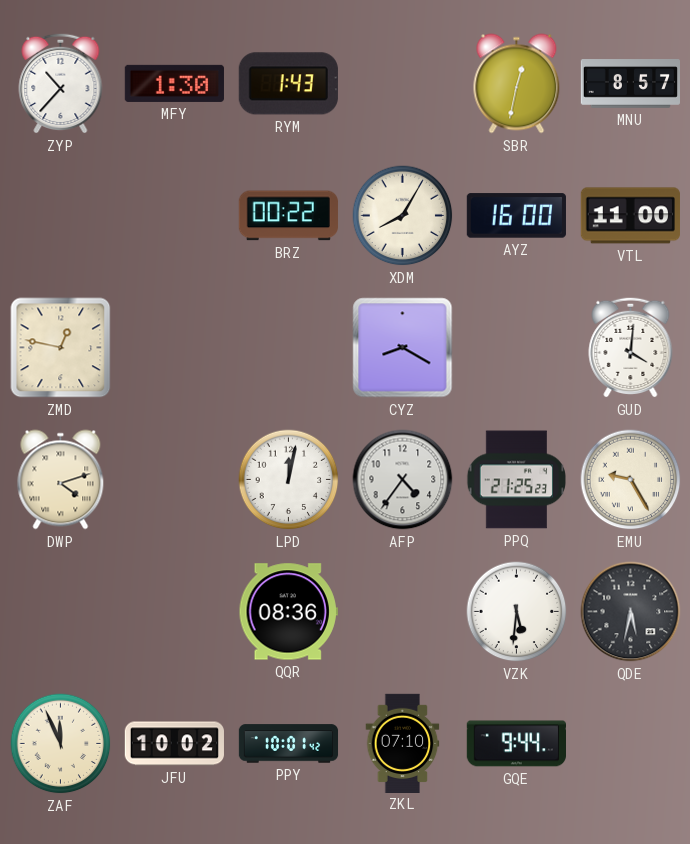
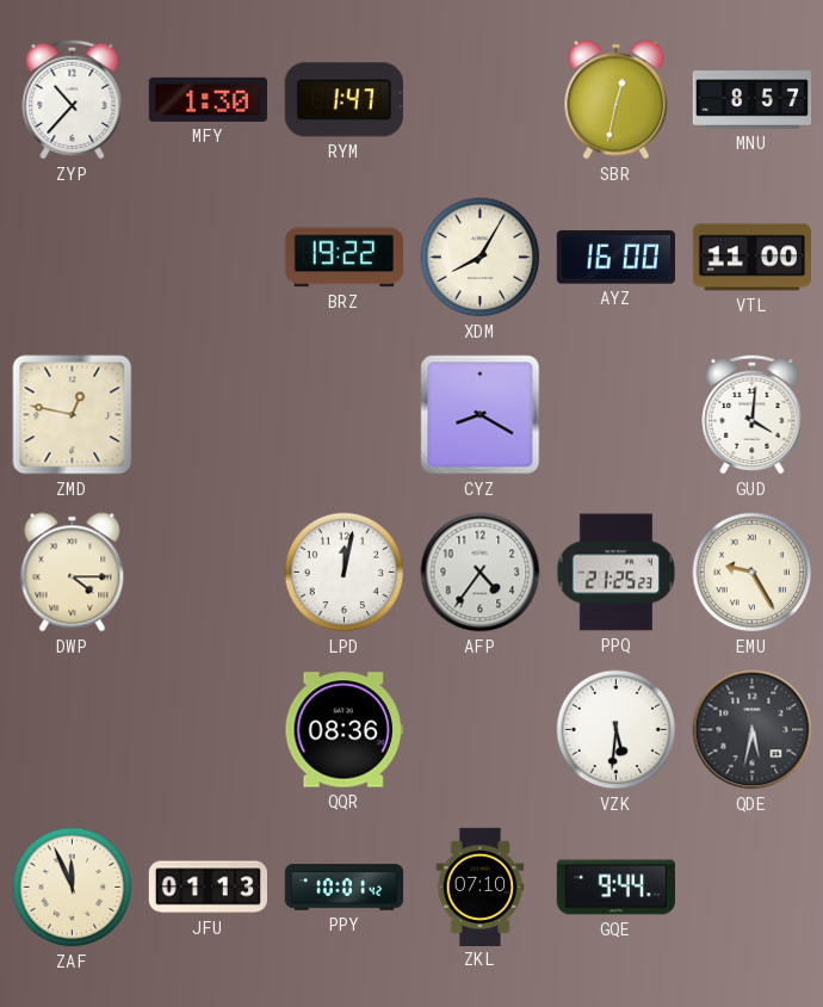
RYM: 1:43 -> 1:47
BRZ: 00:22 -> 19:22
DWP: 4:12 -> 4:15
JFU: 10:02 -> 01:13
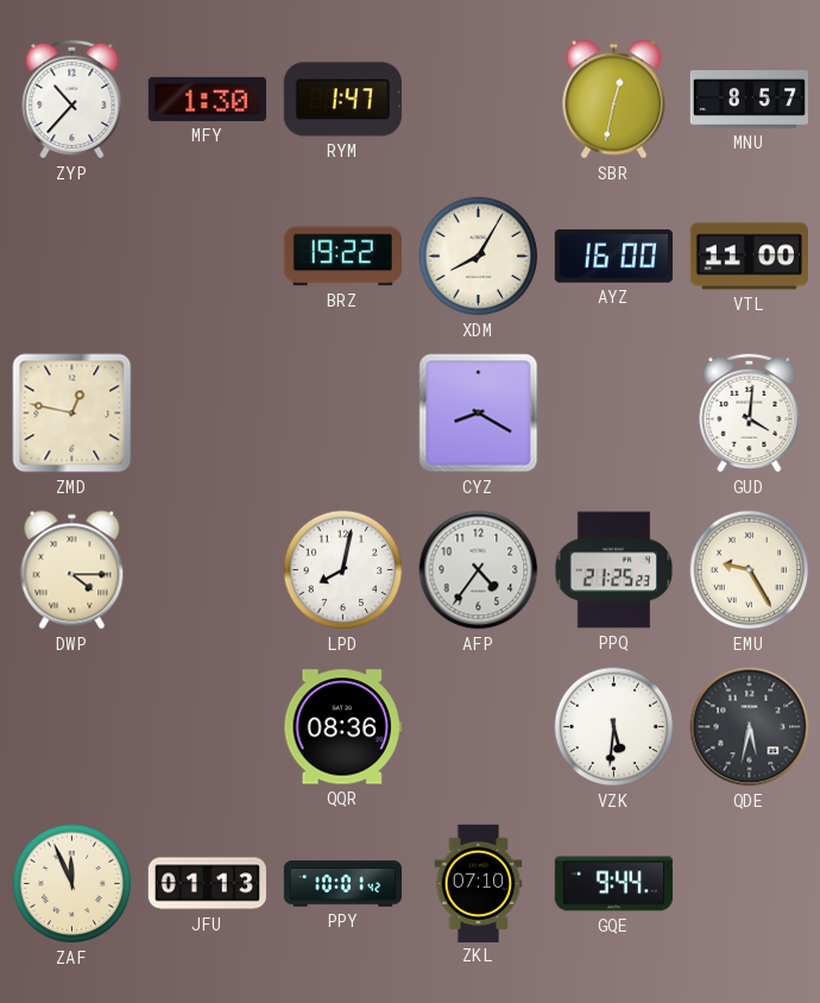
LPD: 12:02 -> 8:02
